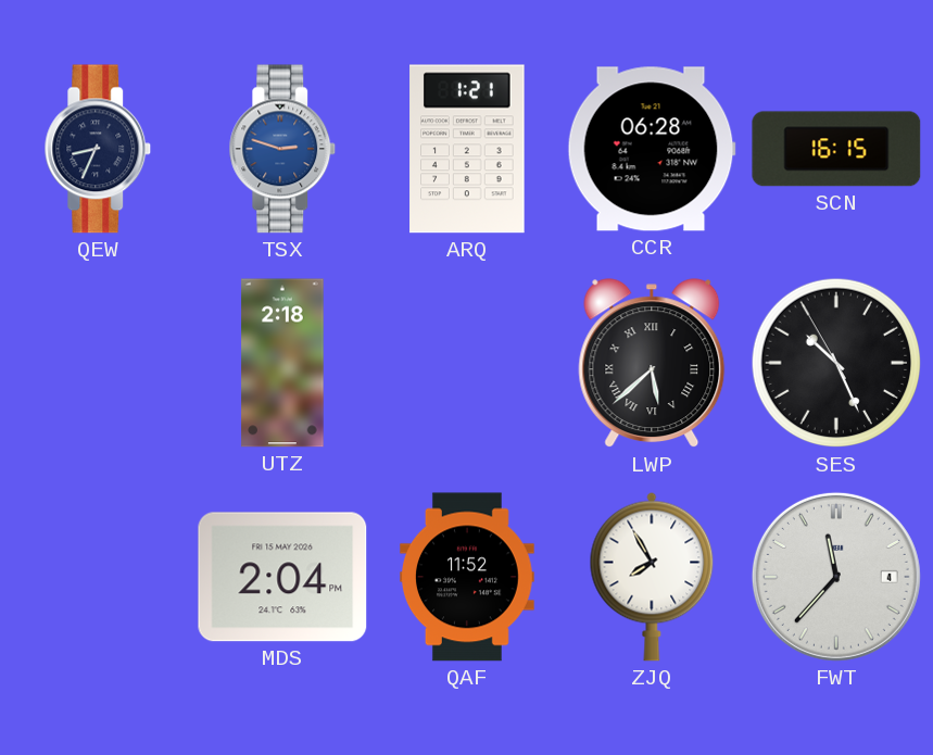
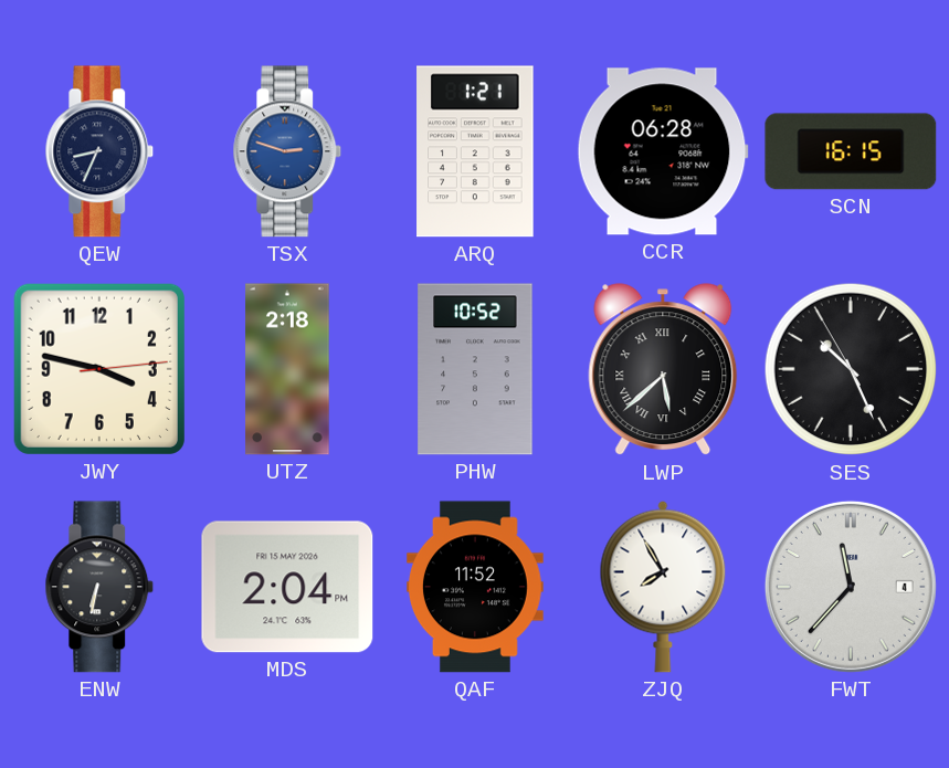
JWY: none -> 3:47
PHW: none -> 10:52
ENW: none -> 6:32
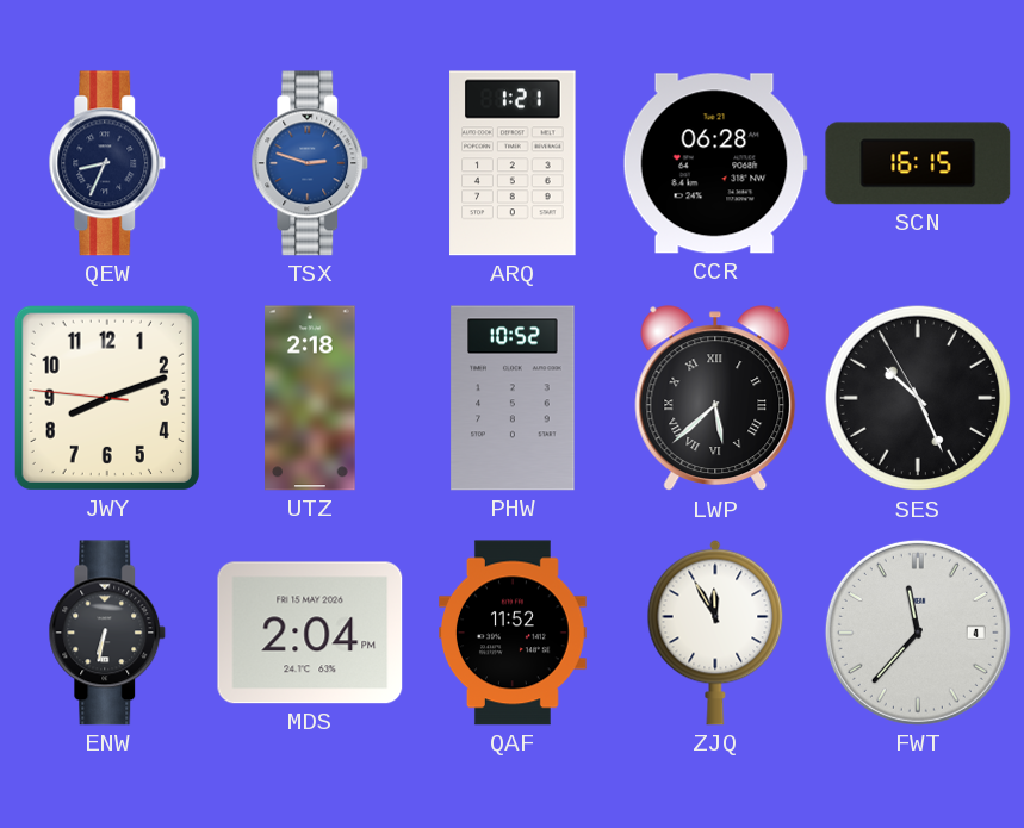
JWY: 3:47 -> 8:11
ZJQ: 7:55 -> 11:55
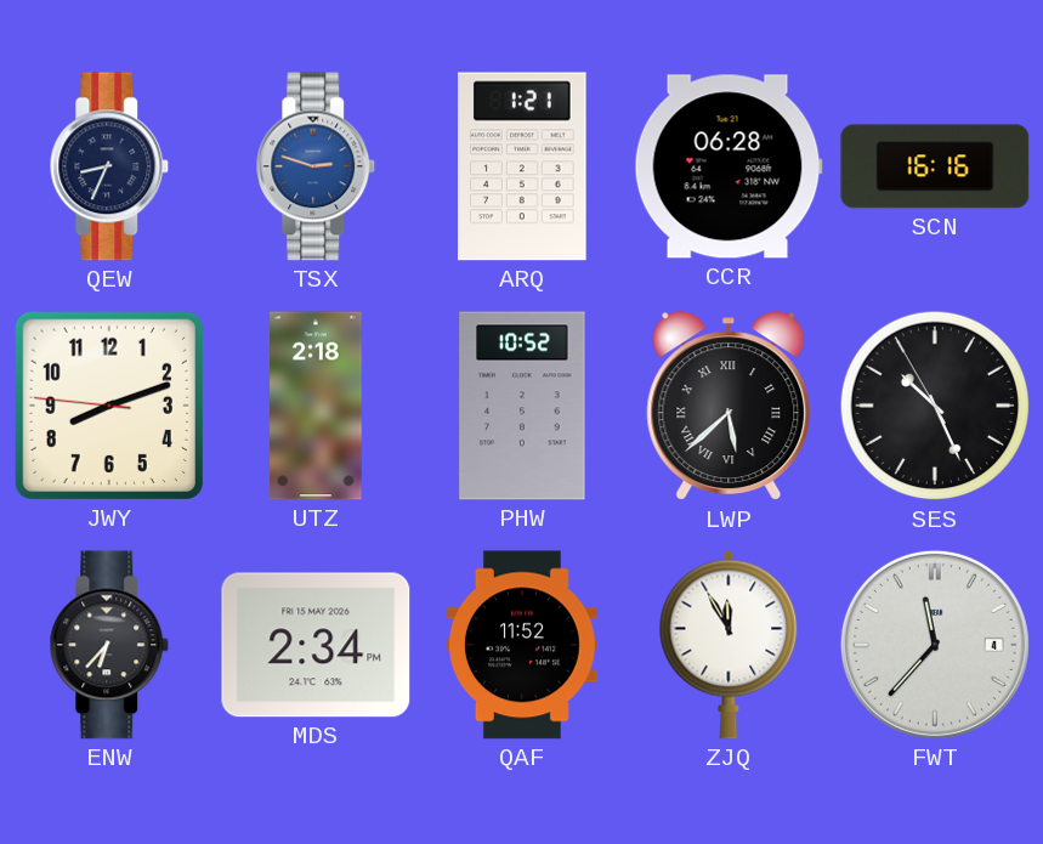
SCN: 16:15 -> 16:16
ENW: 6:32 -> 6:37
MDS: 2:04 -> 2:34
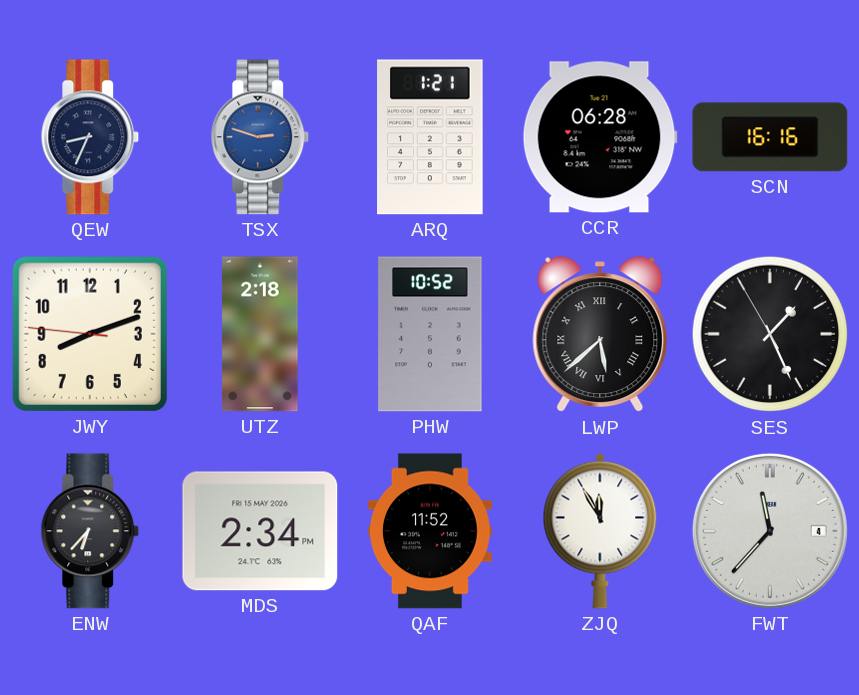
SES: 10:25 -> 1:25
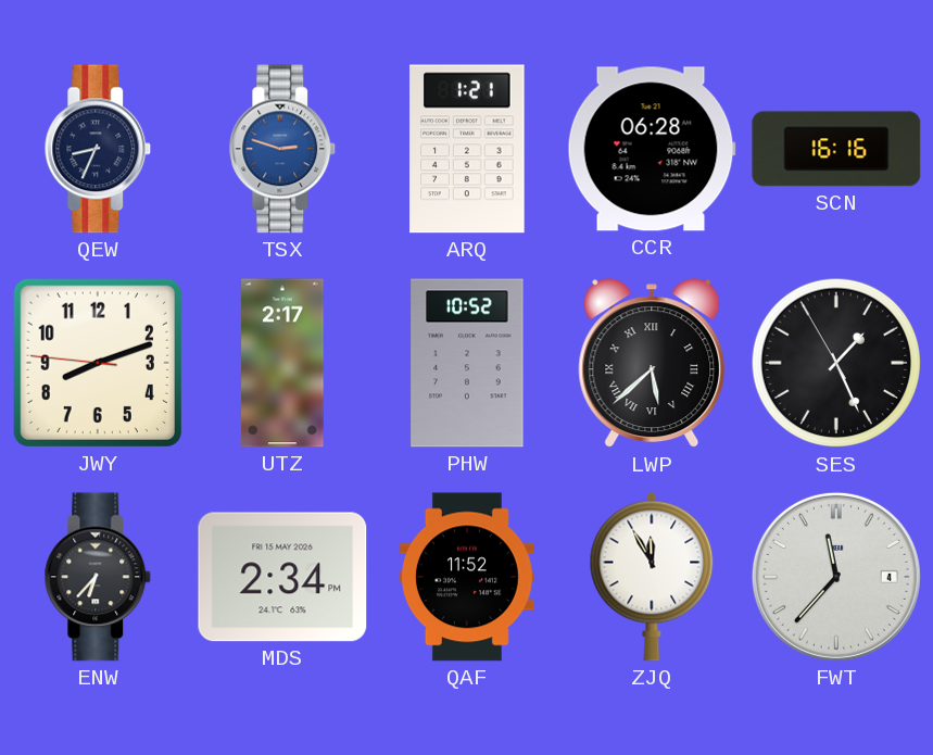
UTZ: 2:18 -> 2:17
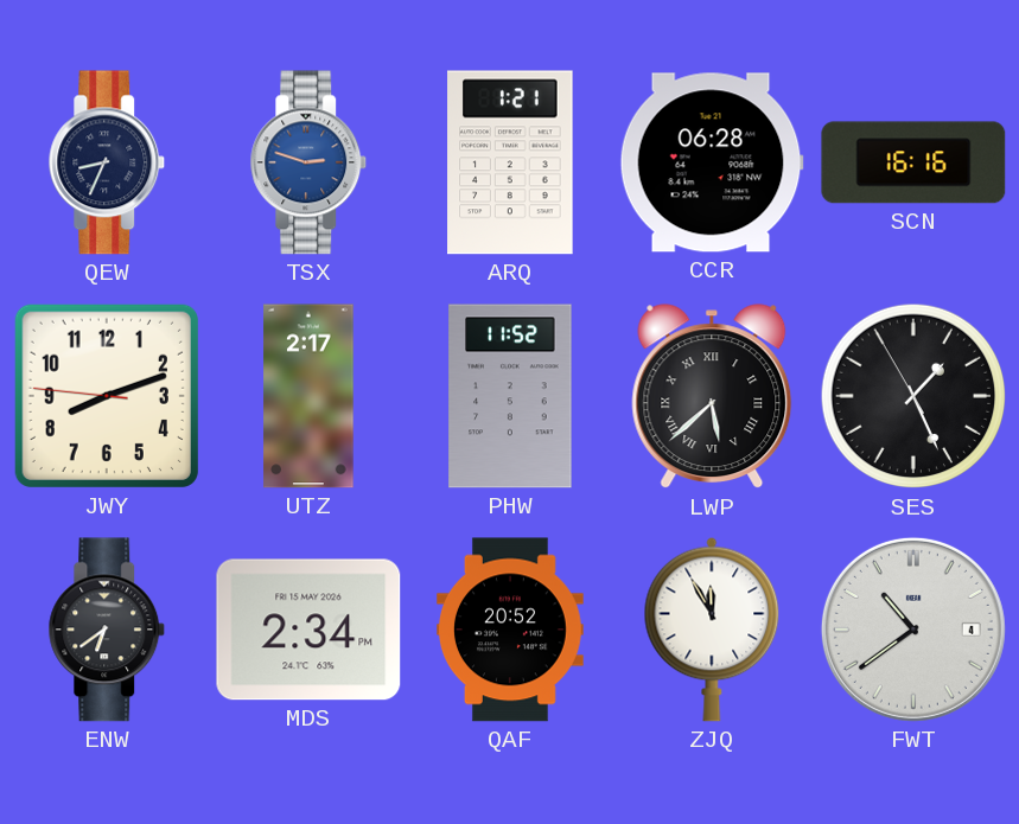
PHW: 10:52 -> 11:52
ENW: 6:37 -> 6:39
QAF: 11:52 -> 20:52
FWT: 11:37 -> 10:39
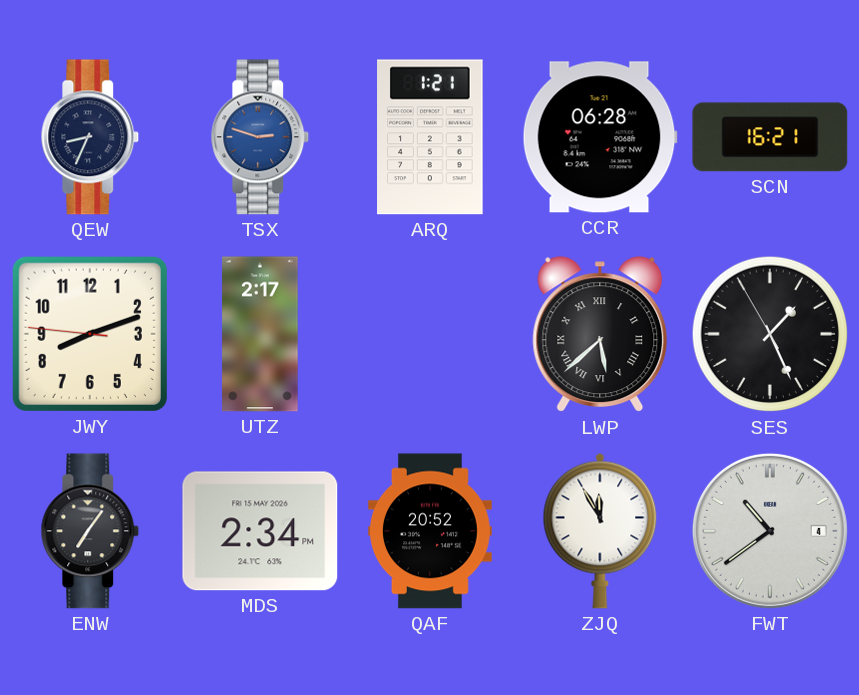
SCN: 16:16 -> 16:21
PHW: 11:52 -> none
ENW: 6:39 -> 7:06
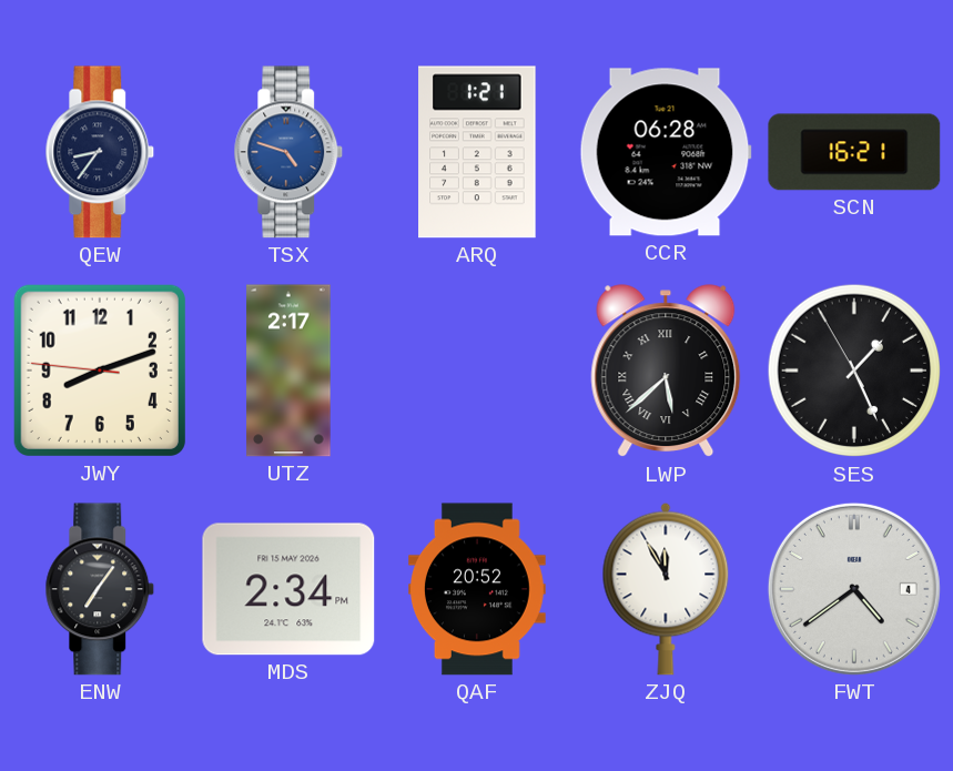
QEW: 8:34 -> 8:36
TSX: 2:48 -> 4:48
FWT: 10:39 -> 4:39
